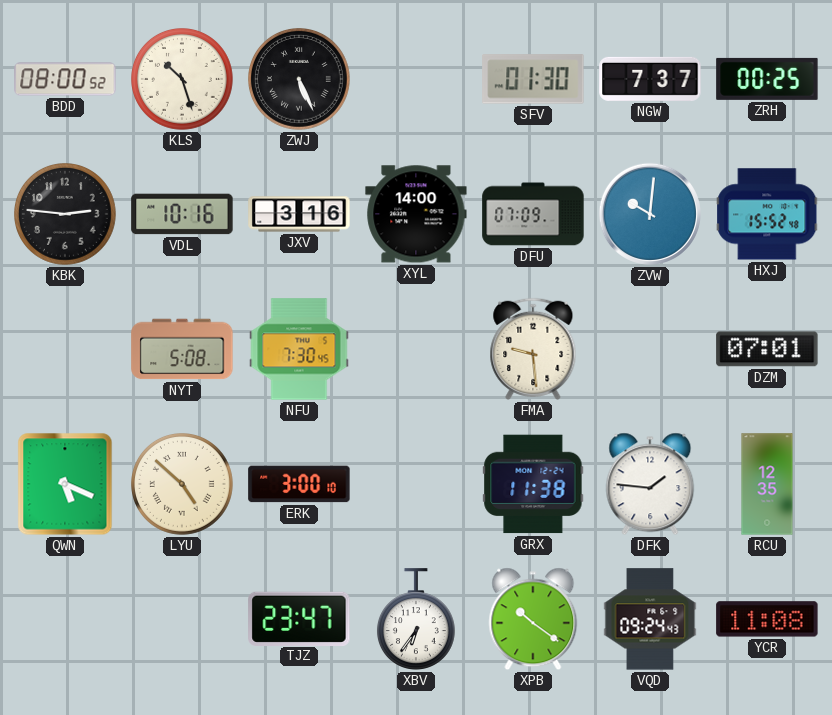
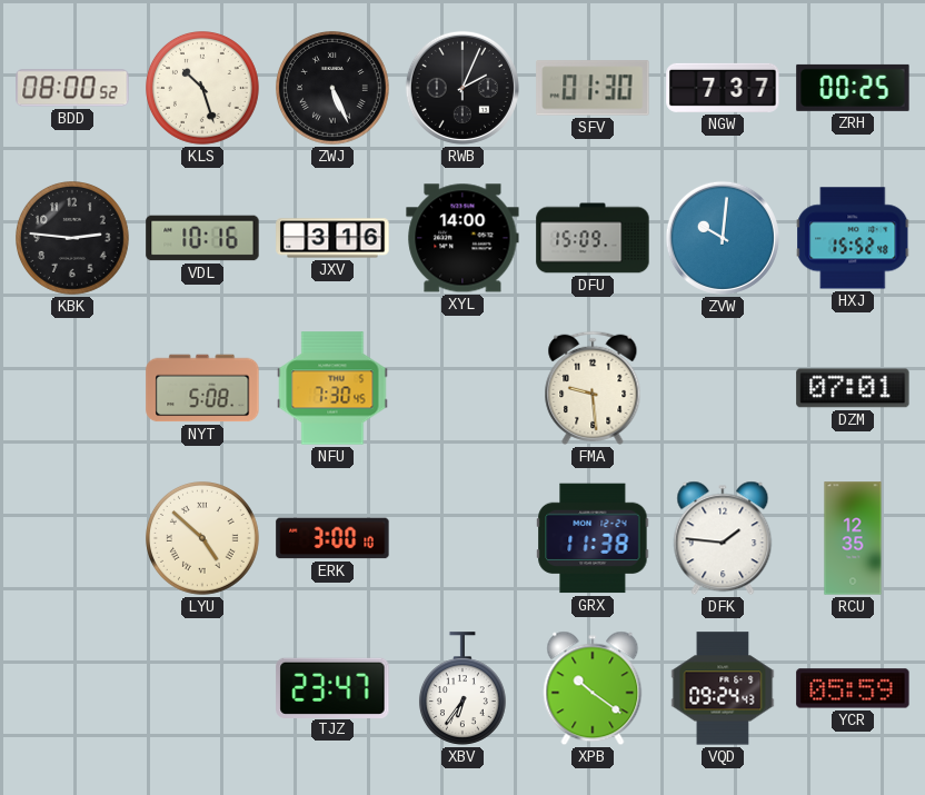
RWB: none -> 2:04
DFU: 07:09 -> 15:09
QWN: 5:19 -> none
YCR: 11:08 -> 05:59
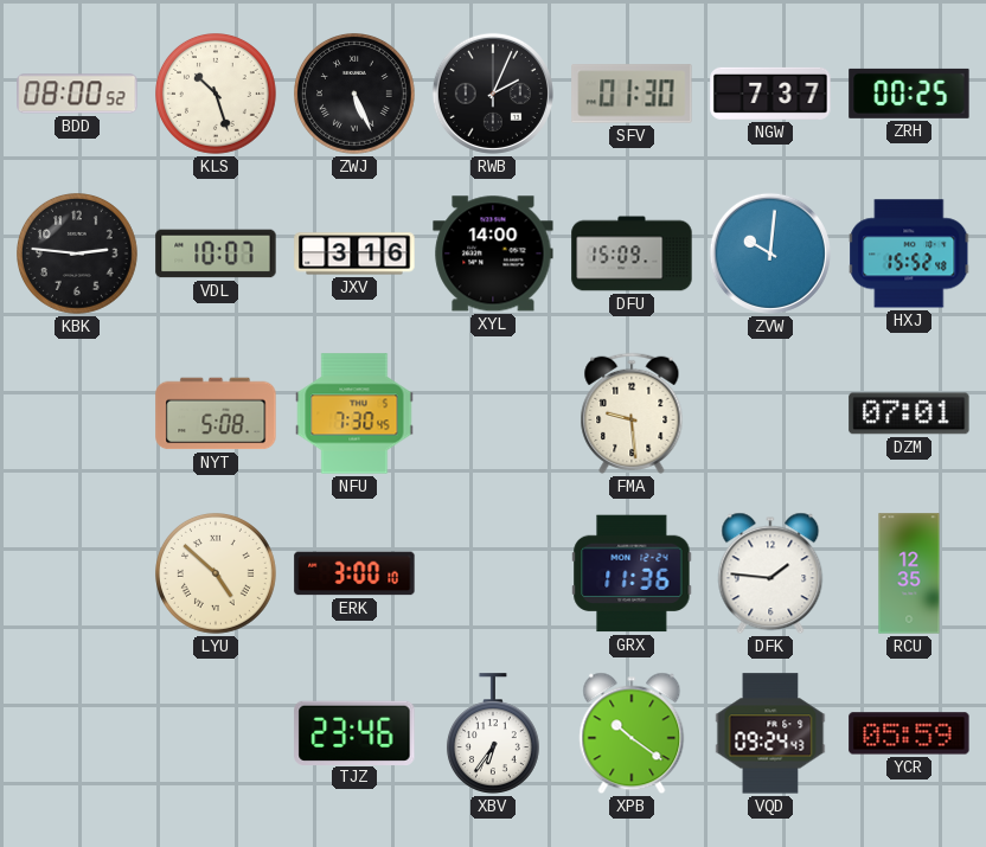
VDL: 10:16 -> 10:07
GRX: 11:38 -> 11:36
TJZ: 23:47 -> 23:46
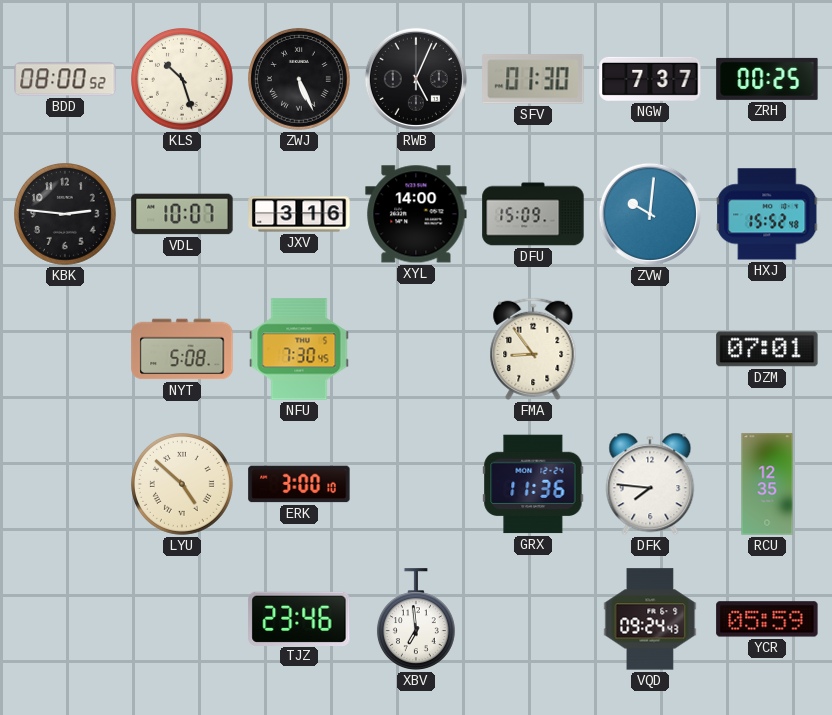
RWB: 2:04 -> 5:04
FMA: 9:29 -> 8:54
DFK: 1:46 -> 7:46
XBV: 6:36 -> 6:59
XPB: 10:21 -> none
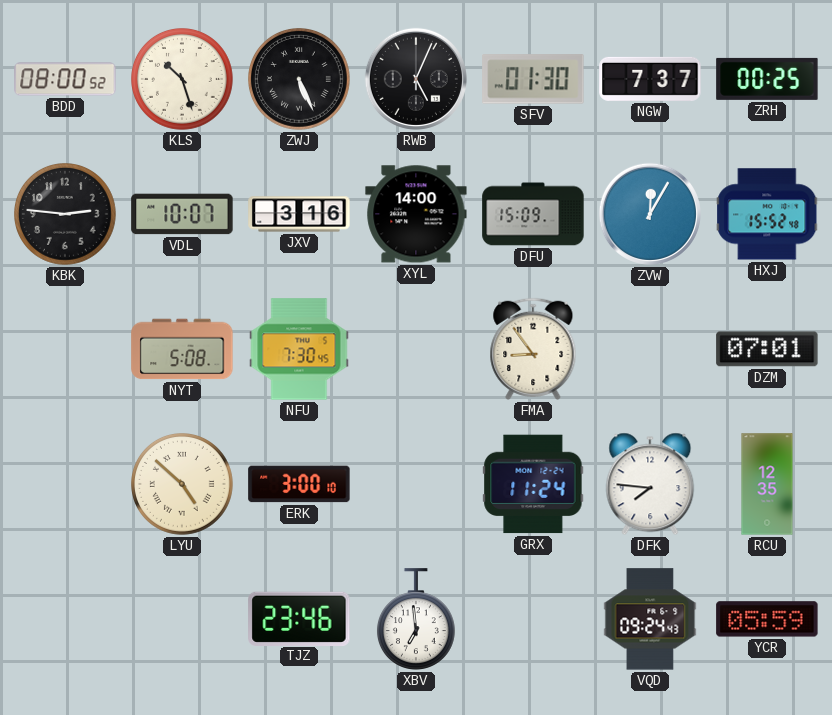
ZVW: 10:01 -> 12:05
GRX: 11:36 -> 11:24
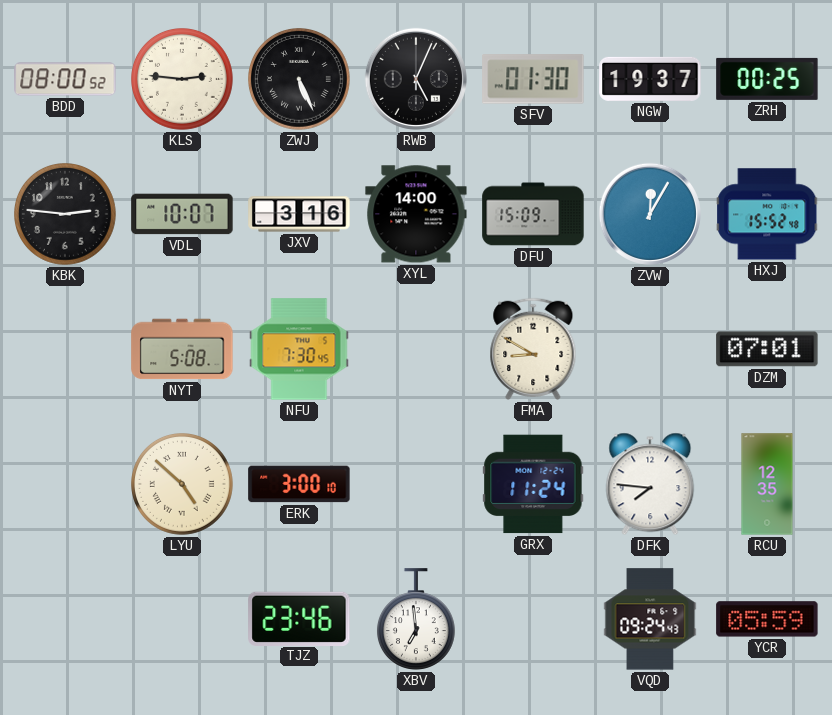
KLS: 10:27 -> 2:46
NGW: 7:37 -> 19:37
FMA: 8:54 -> 8:50
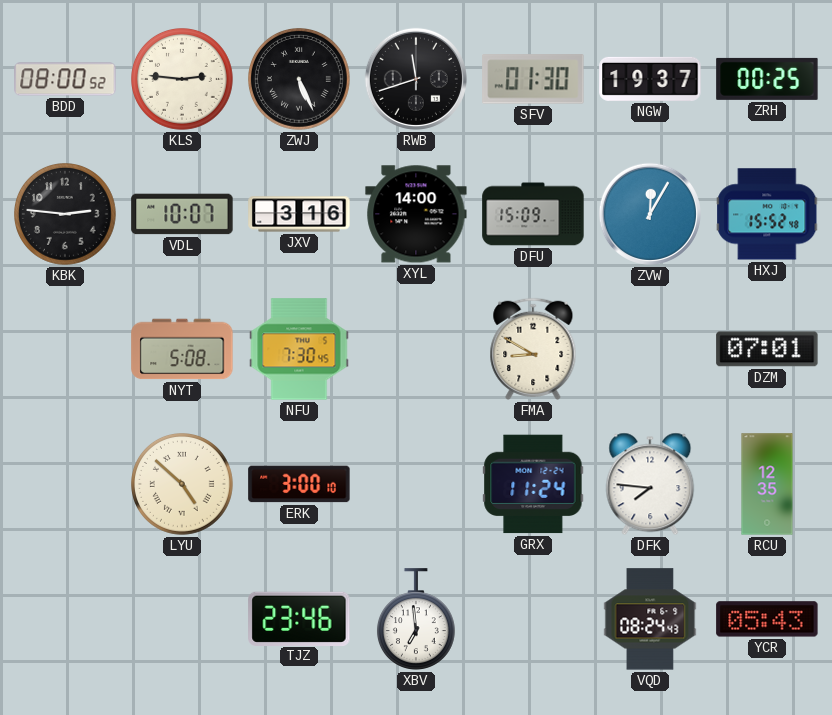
RWB: 5:04 -> 11:42
VQD: 09:24 -> 08:24
YCR: 05:59 -> 05:43
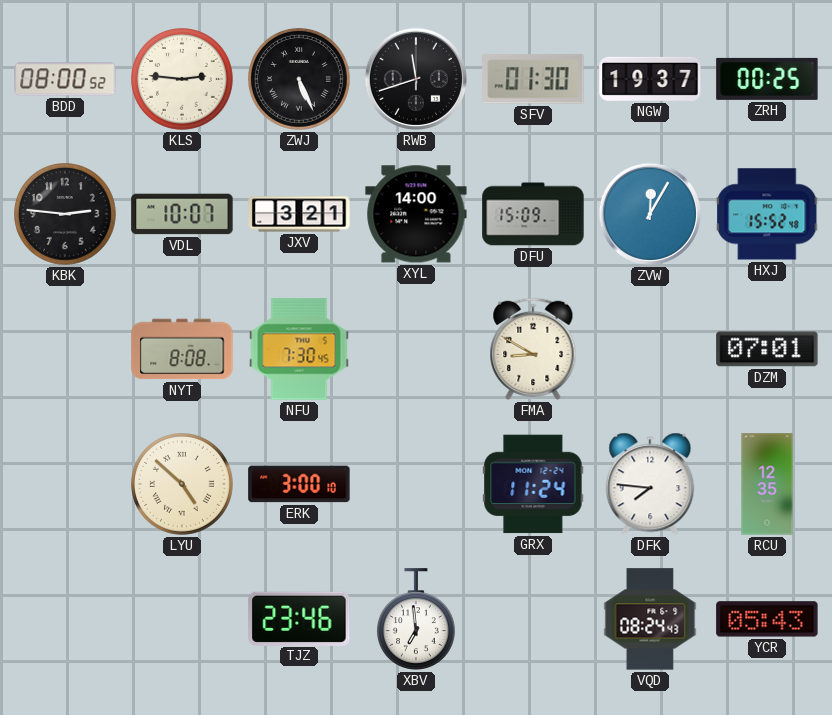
JXV: 3:16 -> 3:21
NYT: 5:08 -> 8:08
